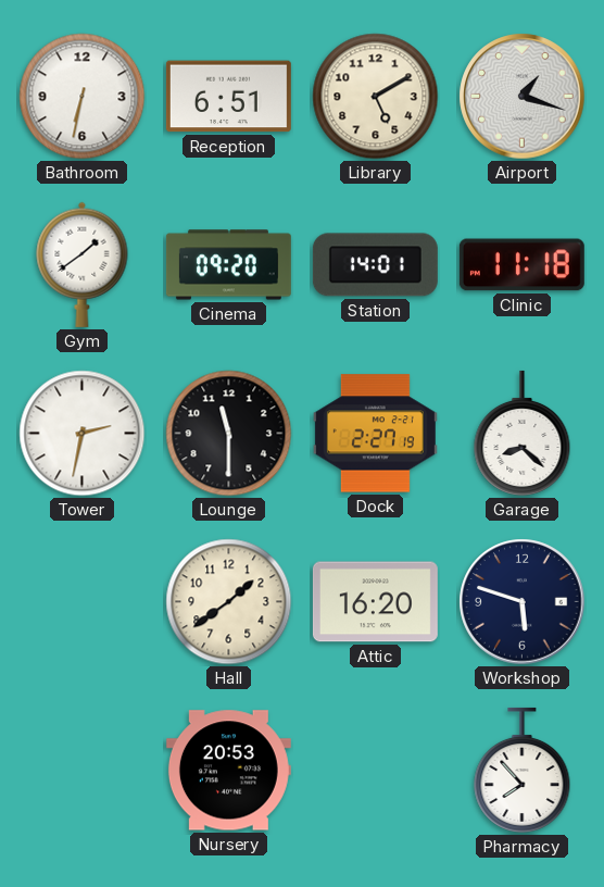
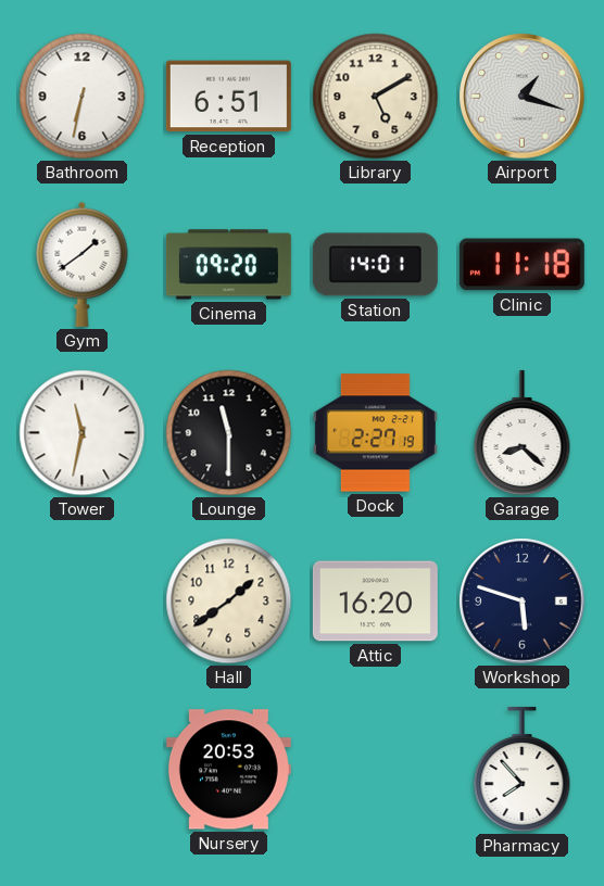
Tower: 2:32 -> 11:32
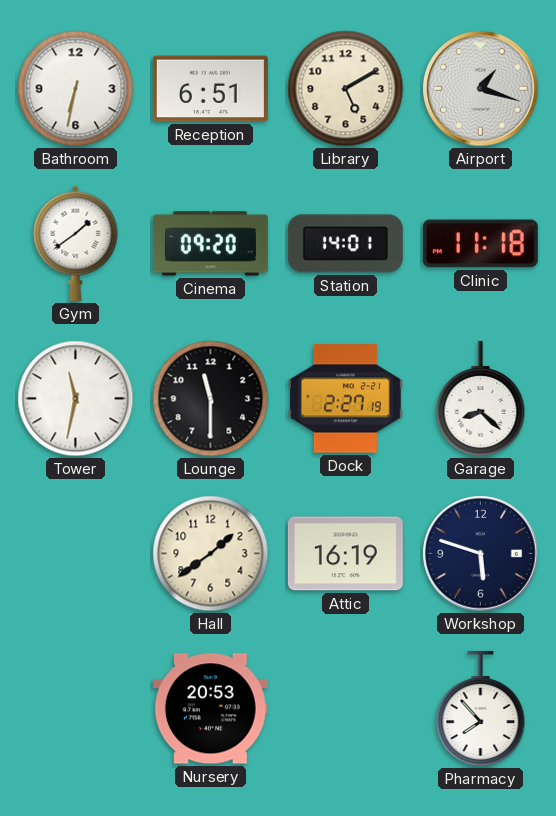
Attic: 16:20 -> 16:19
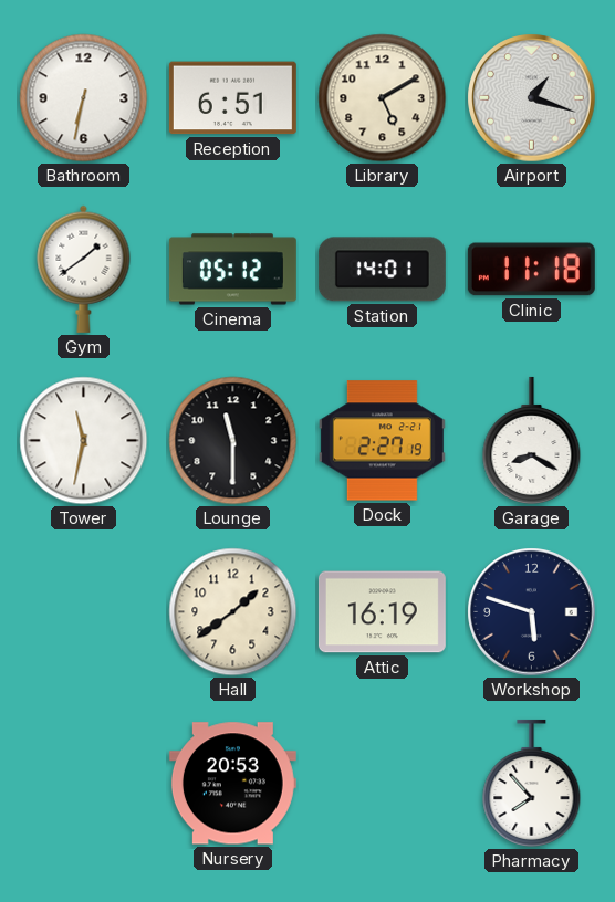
Cinema: 09:20 -> 05:12
Garage: 8:22 -> 8:20
